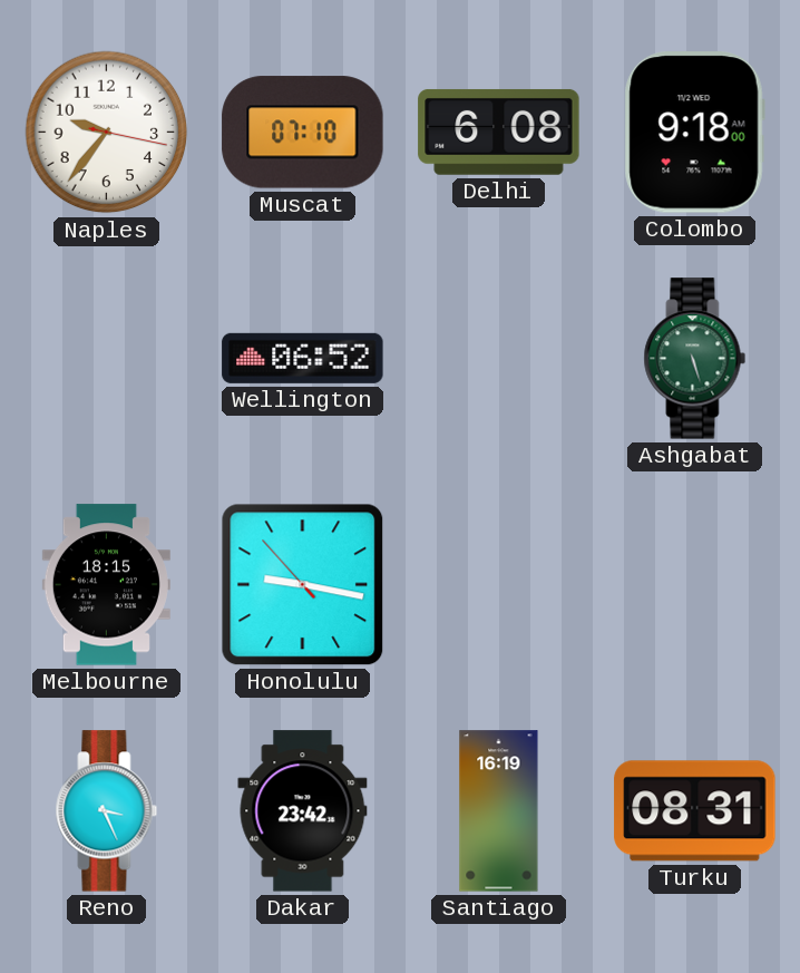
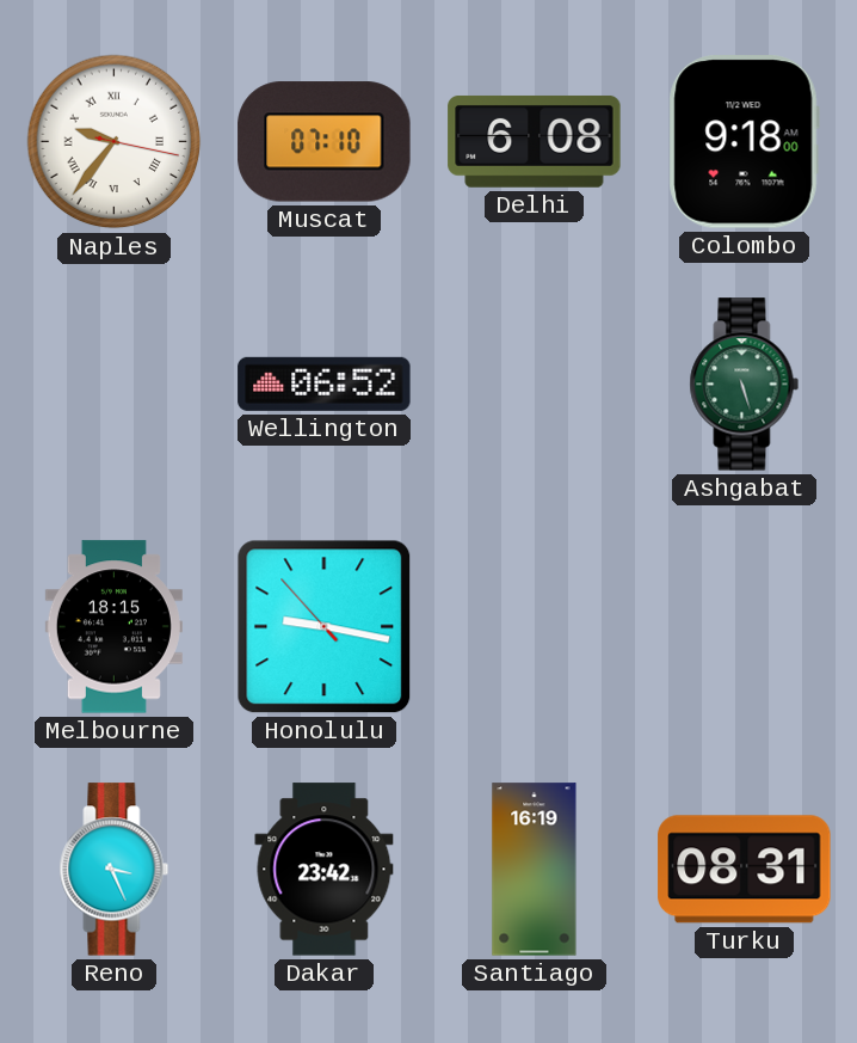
Naples numerals: Arabic -> Roman
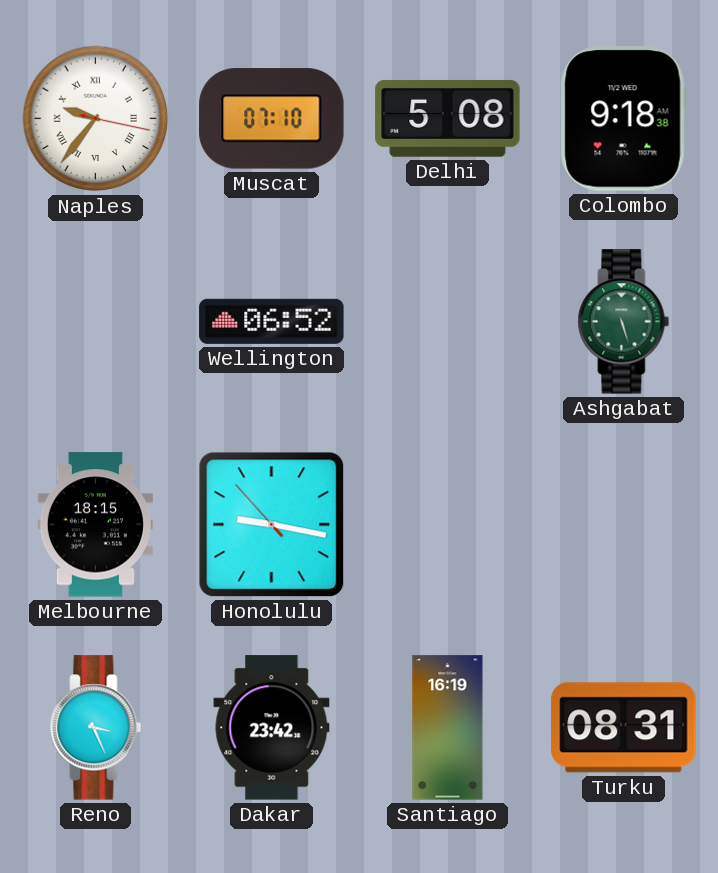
Delhi: 6:08 -> 5:08
Colombo: 9:18:00 -> 9:18:38
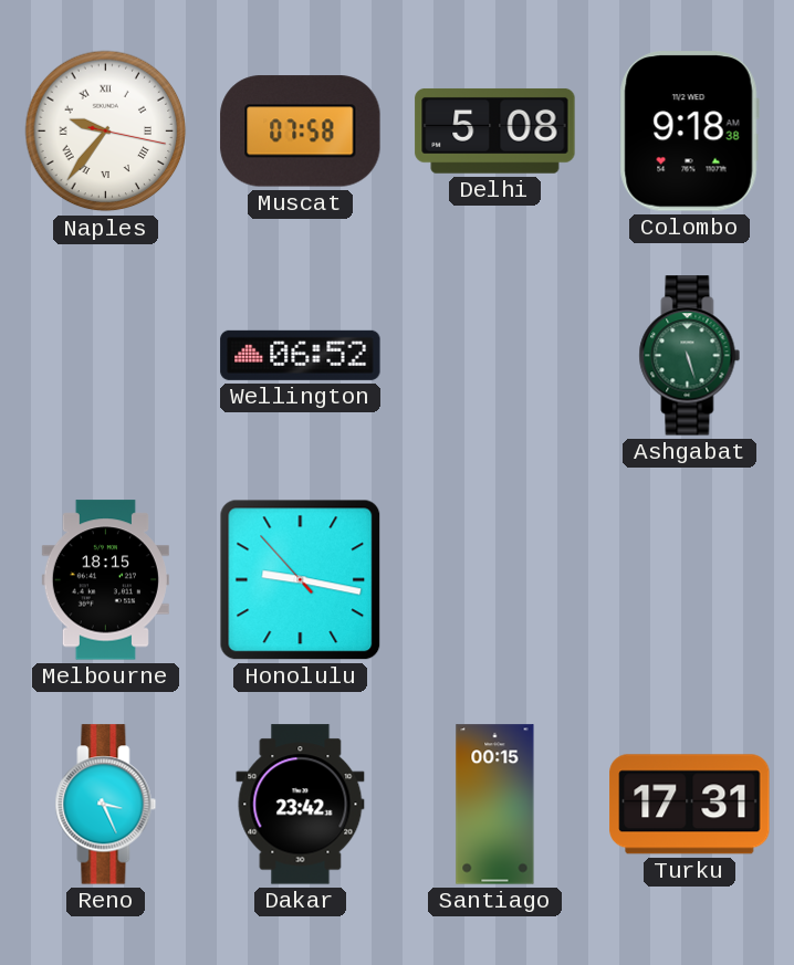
Muscat: 07:10 -> 07:58
Santiago: 16:19 -> 00:15
Turku: 08:31 -> 17:31
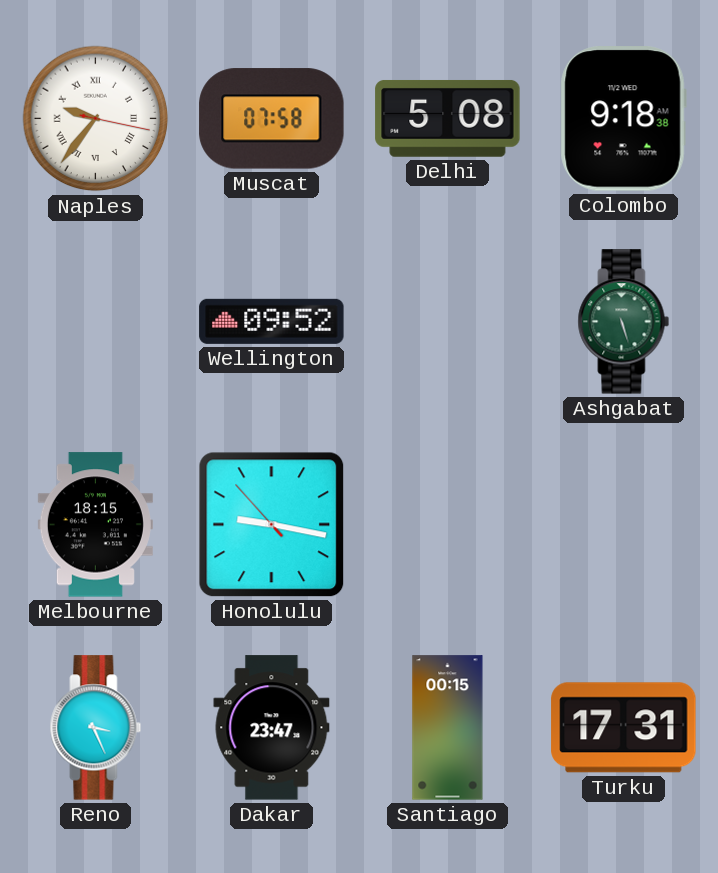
Wellington: 06:52 -> 09:52
Dakar: 23:42 -> 23:47
